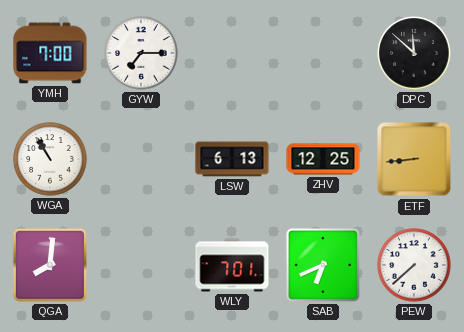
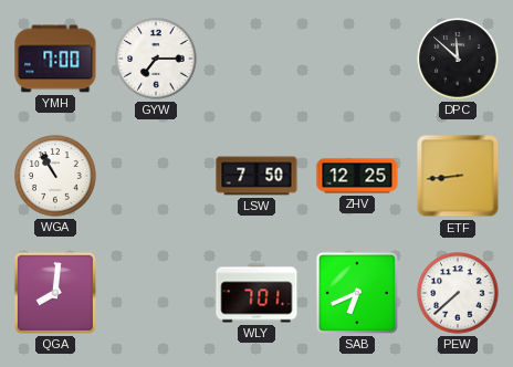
LSW: 6:13 -> 7:50
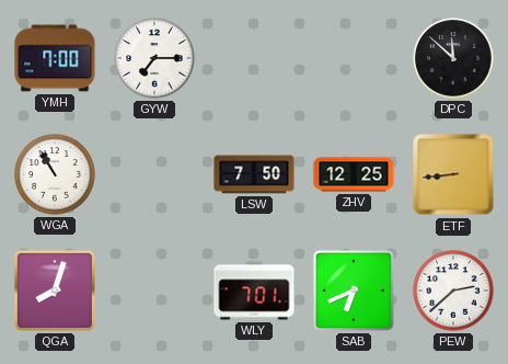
QGA: 8:01 -> 8:03
PEW: 7:38 -> 2:38
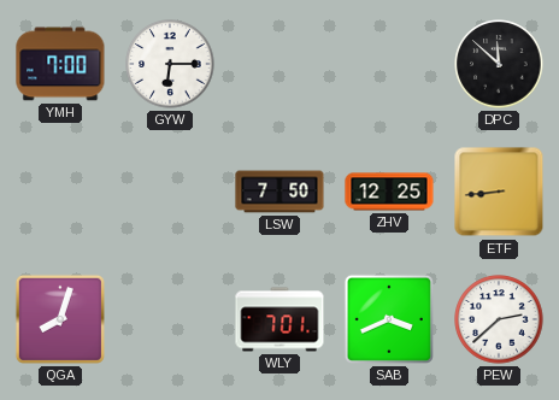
GYW: 7:15 -> 6:15
WGA: 10:55 -> none
SAB: 6:41 -> 3:41
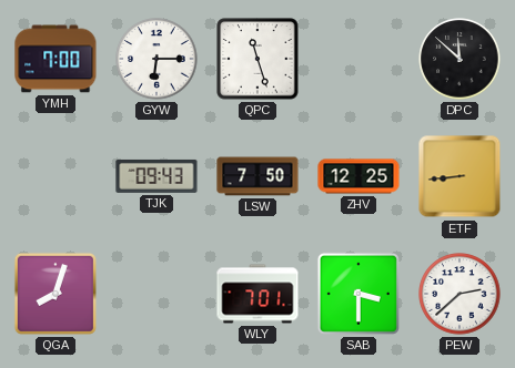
QPC: none -> 11:27
TJK: none -> 09:43
SAB: 3:41 -> 3:30
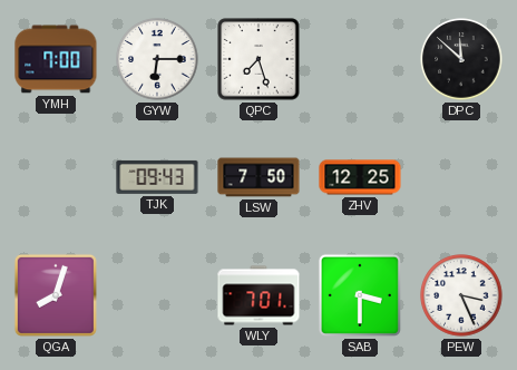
QPC: 11:27 -> 7:27
ETF: 8:44 -> none
PEW: 2:38 -> 3:26
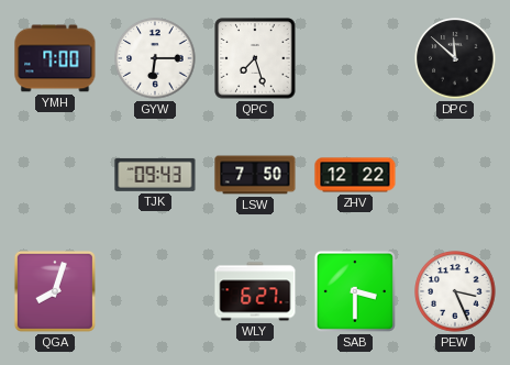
ZHV: 12:25 -> 12:22
WLY: 7:01 -> 6:27
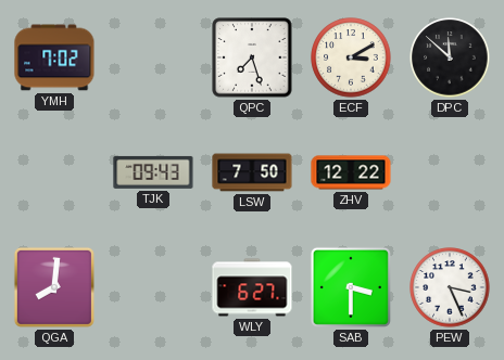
YMH: 7:00 -> 7:02
GYW: 6:15 -> none
ECF: none -> 3:10
QGA: 8:03 -> 8:01
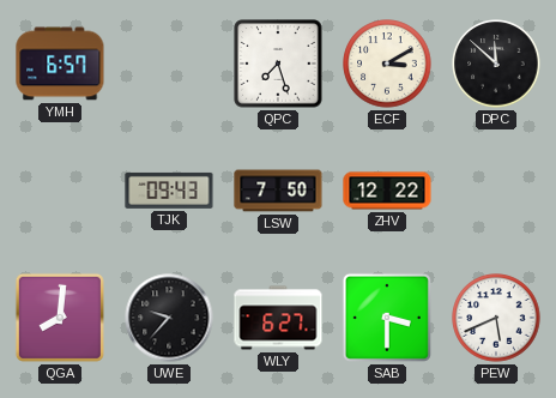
YMH: 7:02 -> 6:57
UWE: none -> 9:37
PEW: 3:26 -> 5:41
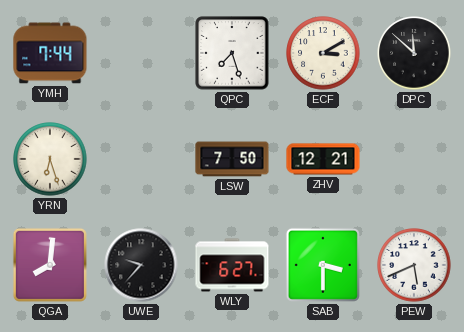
YMH: 6:57 -> 7:44
YRN: none -> 6:27
TJK: 09:43 -> none
ZHV: 12:22 -> 12:21
